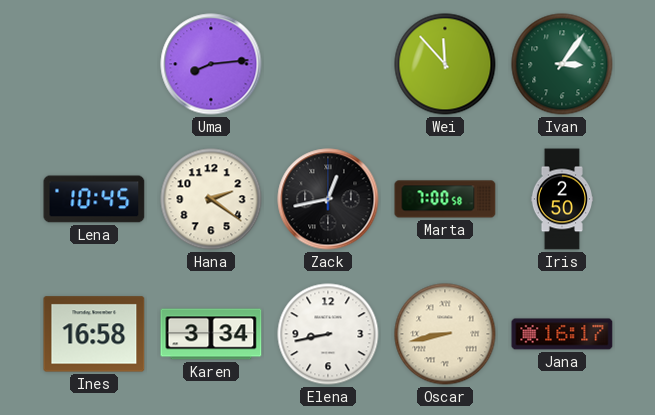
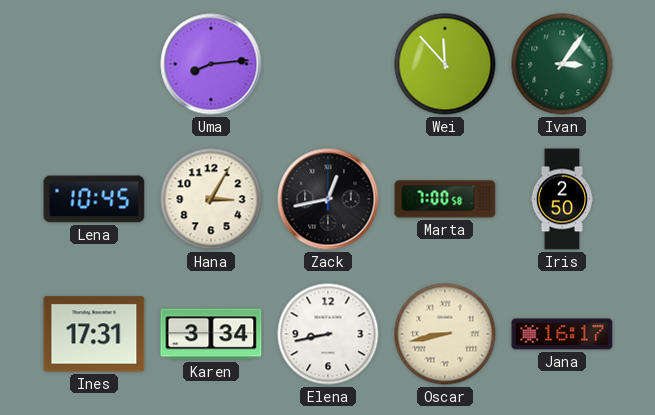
Hana: 2:21 -> 3:05
Ines: 16:58 -> 17:31
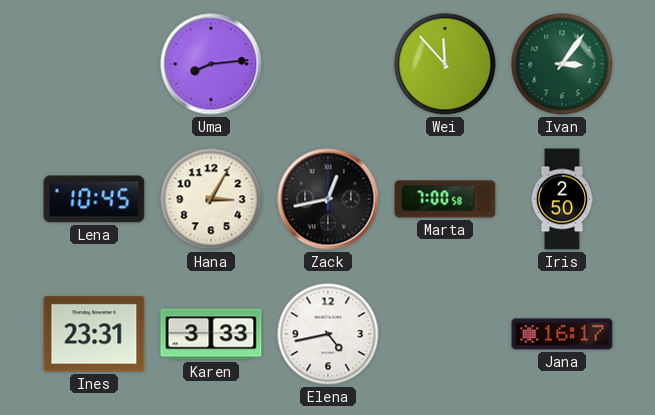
Ines: 17:31 -> 23:31
Karen: 3:34 -> 3:33
Elena: 8:43 -> 4:43
Oscar: 8:43 -> none
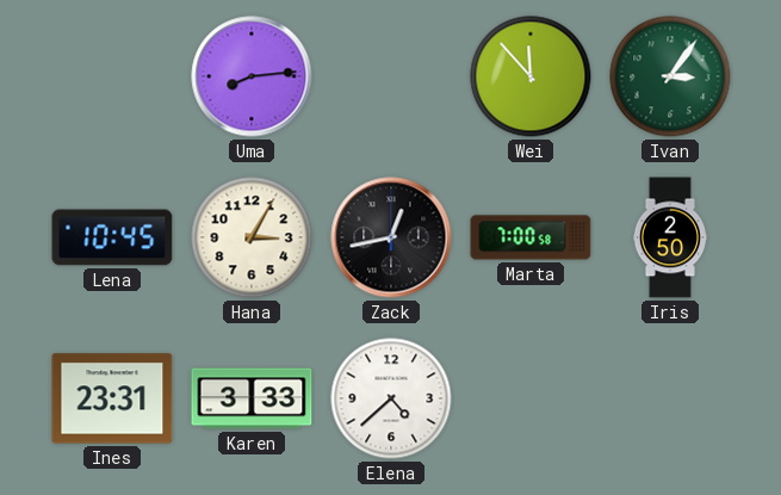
Elena: 4:43 -> 4:38
Jana: 16:17 -> none
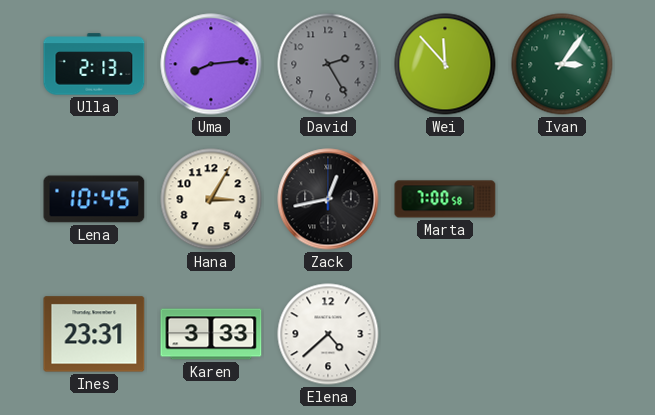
Ulla: none -> 2:13
David: none -> 2:25
Iris: 2:50 -> none
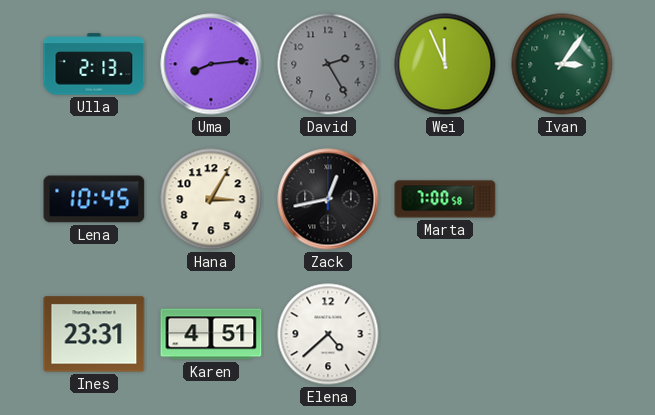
Wei: 11:53 -> 11:56
Karen: 3:33 -> 4:51
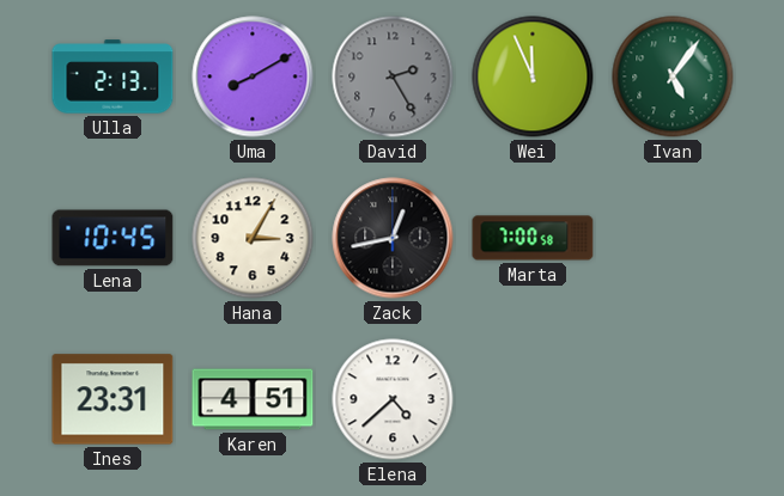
Uma: 8:14 -> 8:10
Ivan: 3:06 -> 5:06
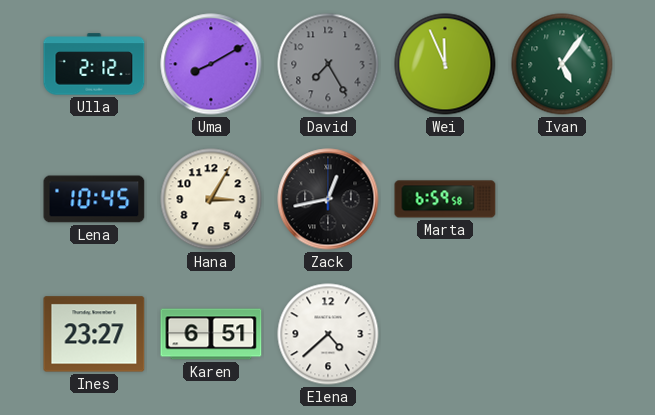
Ulla: 2:13 -> 2:12
David: 2:25 -> 7:25
Marta: 7:00 -> 6:59
Ines: 23:31 -> 23:27
Karen: 4:51 -> 6:51
